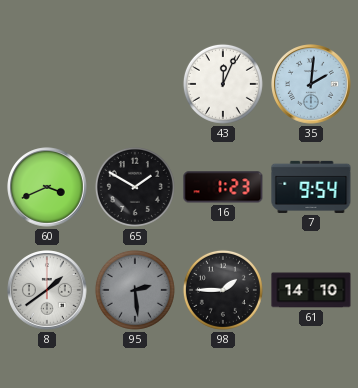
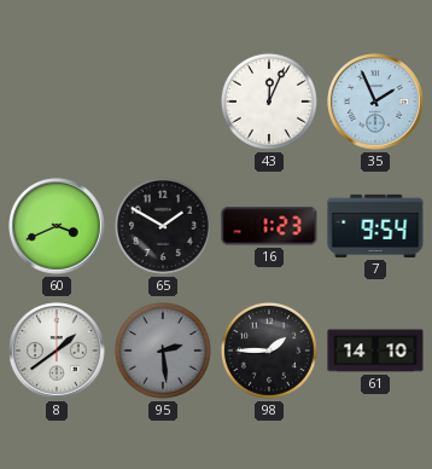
35: 2:01 -> 1:56
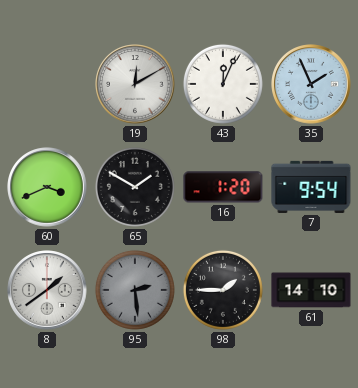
19: none -> 12:10
16: 1:23 -> 1:20
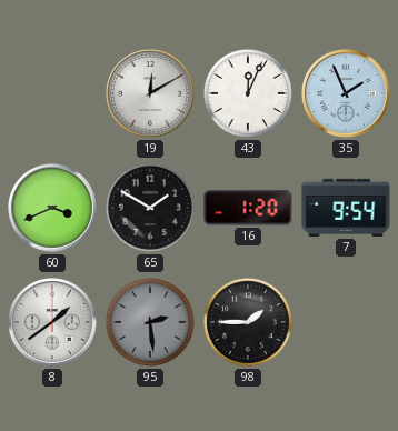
61: 14:10 -> none
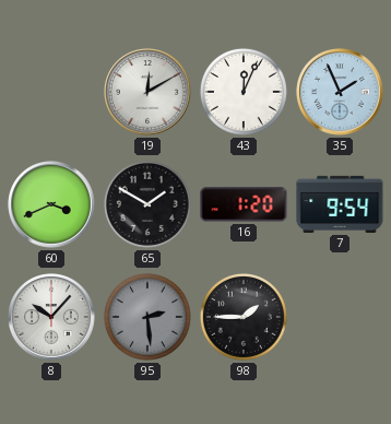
8: 1:39 -> 10:07
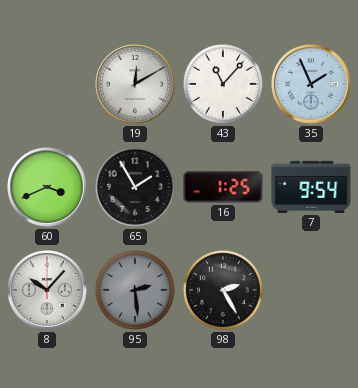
43: 12:04 -> 11:07
65: 1:50 -> 1:55
16: 1:20 -> 1:25
98: 1:45 -> 2:25
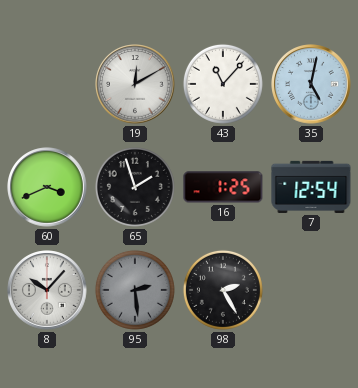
35: 1:56 -> 5:02
65: 1:55 -> 1:57
7: 9:54 -> 12:54
